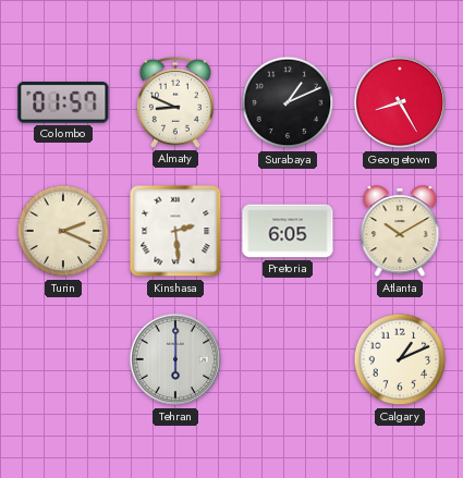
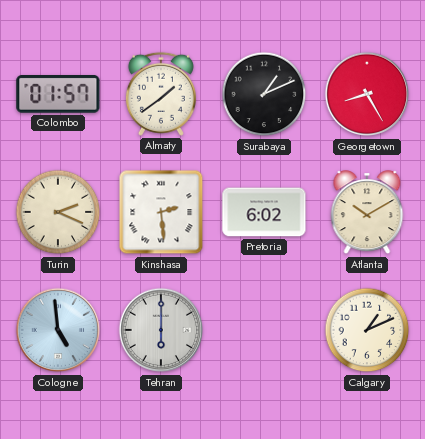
Almaty: 8:49 -> 1:39
Pretoria: 6:05 -> 6:02
Cologne: none -> 4:59
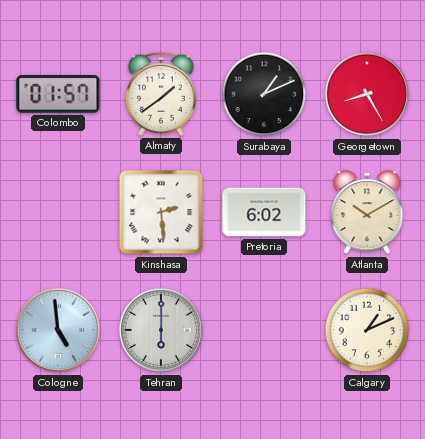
Turin: 2:19 -> none
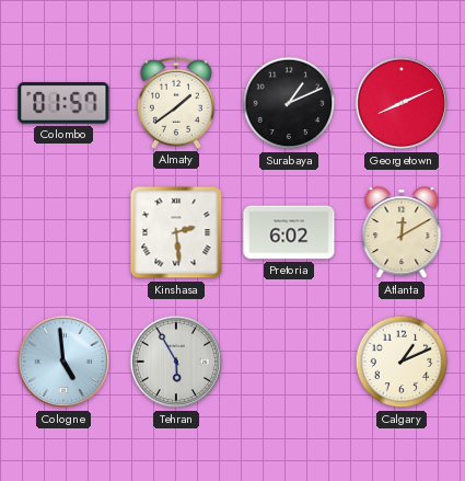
Georgetown: 8:25 -> 8:11
Atlanta: 10:10 -> 12:10
Tehran: 6:00 -> 5:55
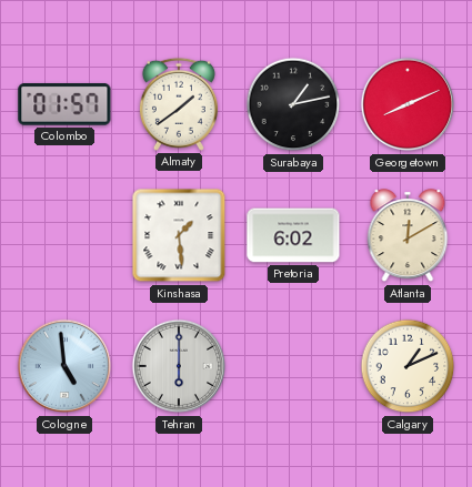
Surabaya: 1:11 -> 1:13
Kinshasa: 2:29 -> 1:29
Tehran: 5:55 -> 6:00
